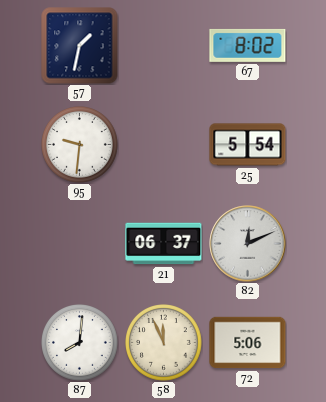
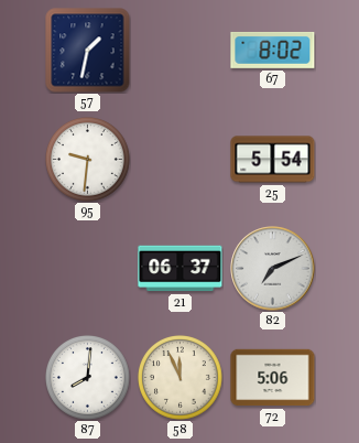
82: 12:11 -> 7:11
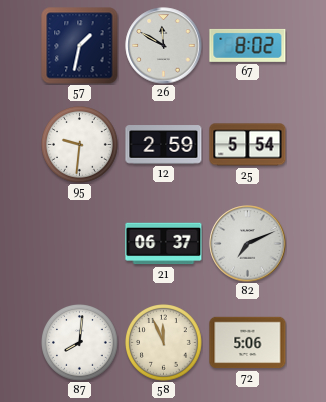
26: none -> 11:50
12: none -> 2:59
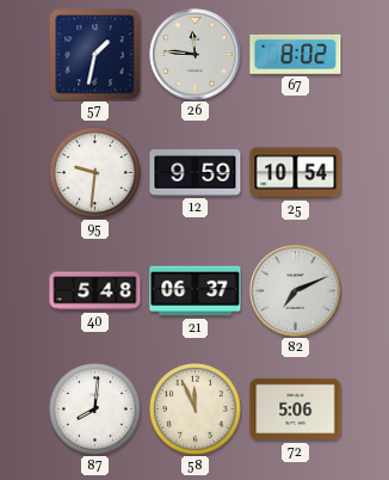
26: 11:50 -> 11:46
12: 2:59 -> 9:59
25: 5:54 -> 10:54
40: none -> 5:48
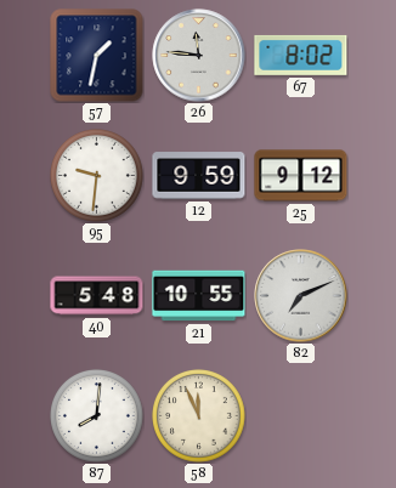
25: 10:54 -> 9:12
21: 06:37 -> 10:55
72: 5:06 -> none
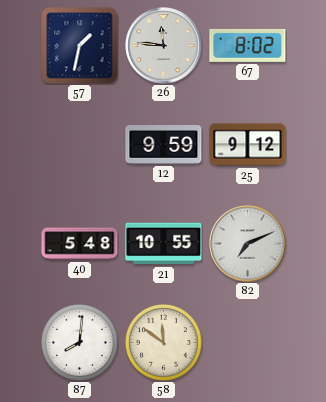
95: 9:31 -> none
58: 11:56 -> 11:51
